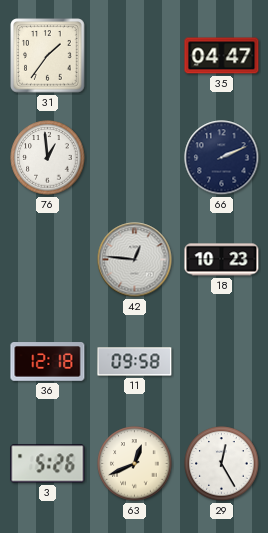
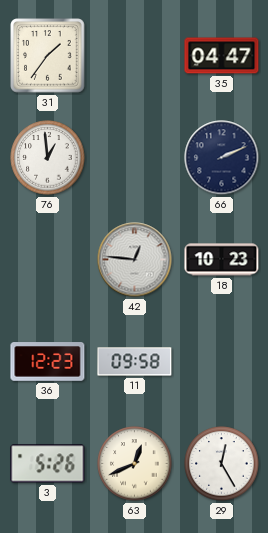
36: 12:18 -> 12:23
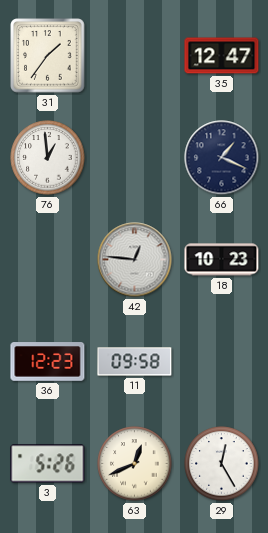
35: 04:47 -> 12:47
66: 2:11 -> 1:19
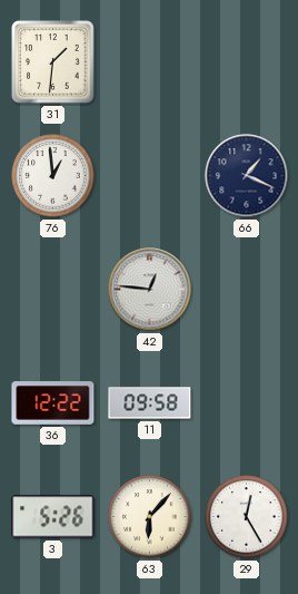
31: 1:36 -> 1:31
35: 12:47 -> none
18: 10:23 -> none
36: 12:23 -> 12:22
63: 12:41 -> 6:07
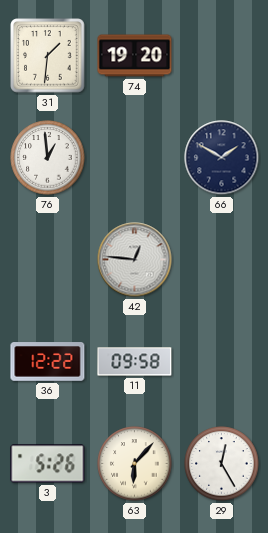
74: none -> 19:20
66: 1:19 -> 1:50
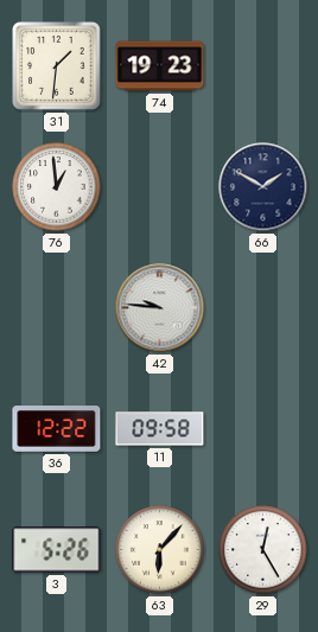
74: 19:20 -> 19:23
42: 12:46 -> 9:46
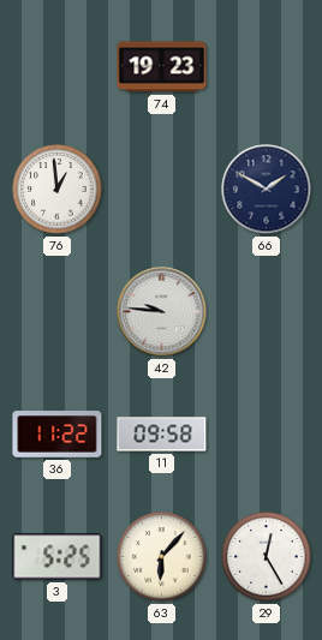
31: 1:31 -> none
36: 12:22 -> 11:22
3: 5:26 -> 5:25
